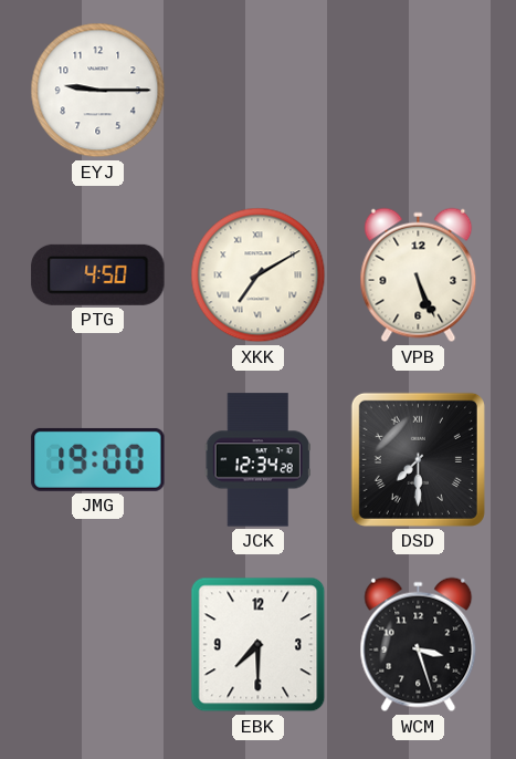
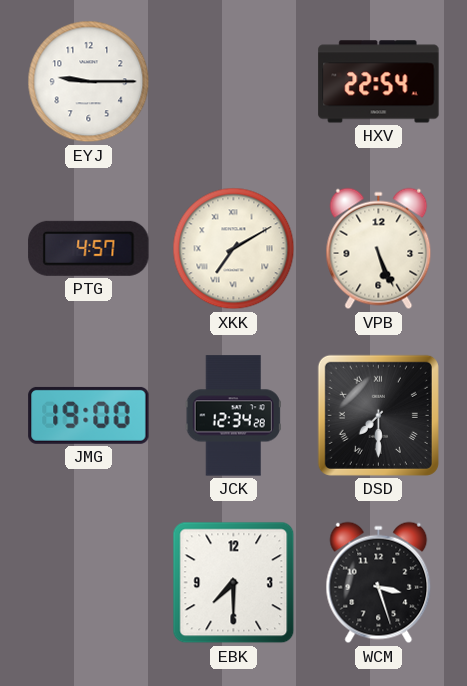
HXV: none -> 22:54
PTG: 4:50 -> 4:57
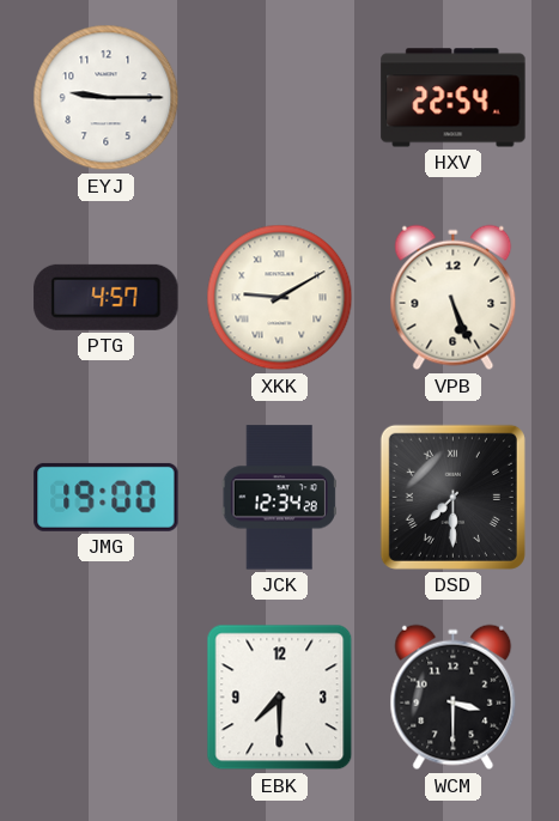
XKK: 7:10 -> 9:10
WCM: 3:27 -> 3:30
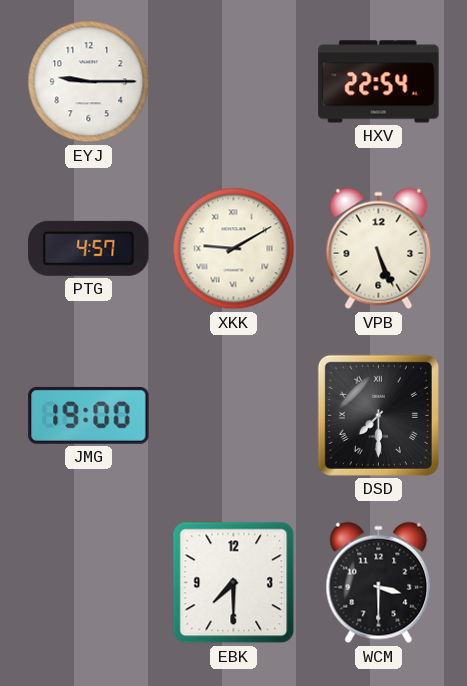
JCK: 12:34 -> none
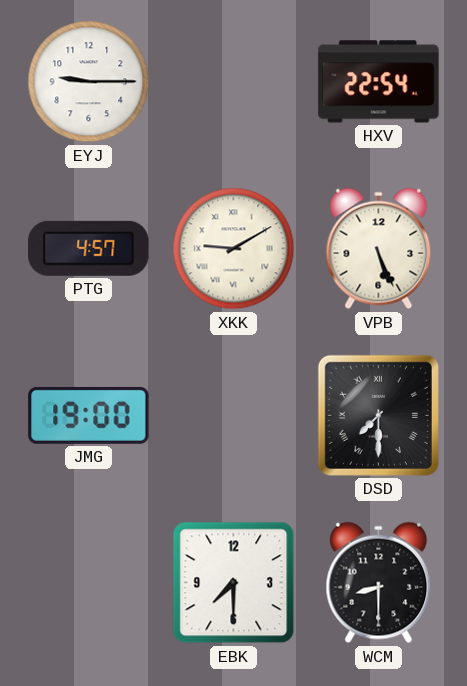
WCM: 3:30 -> 8:30
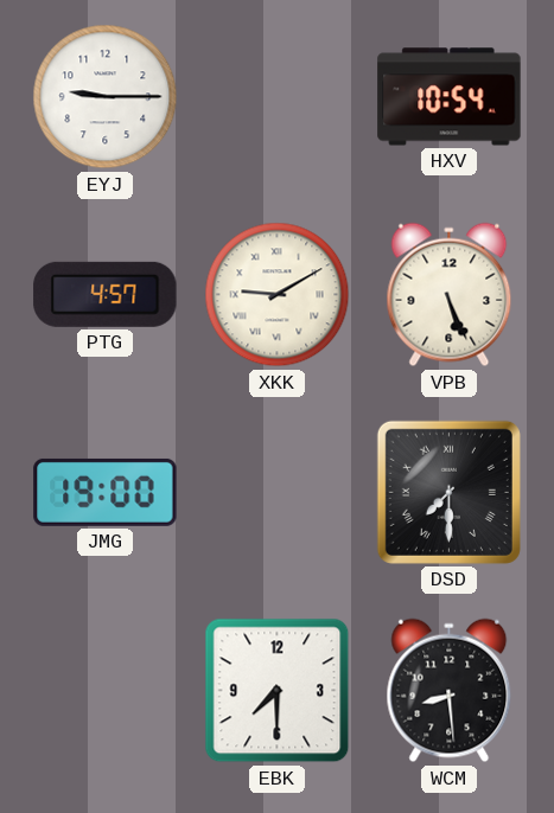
HXV: 22:54 -> 10:54
WCM: 8:30 -> 8:29
